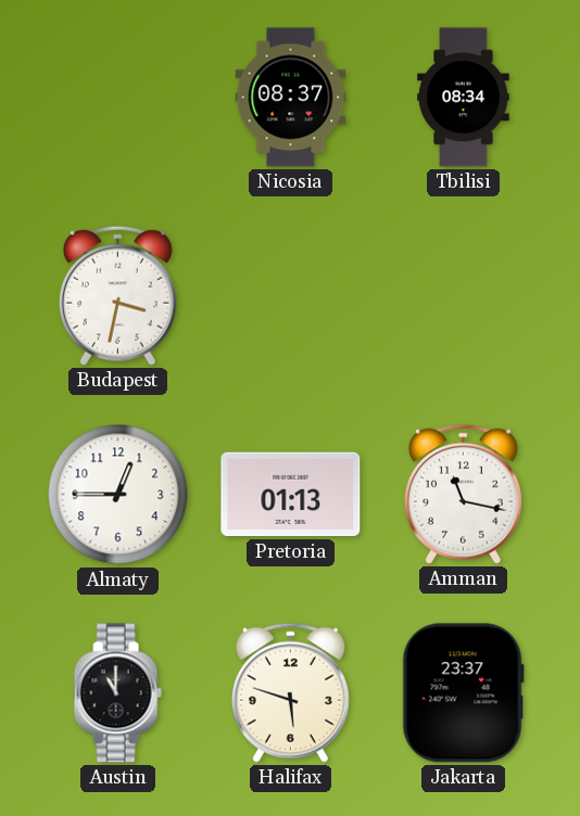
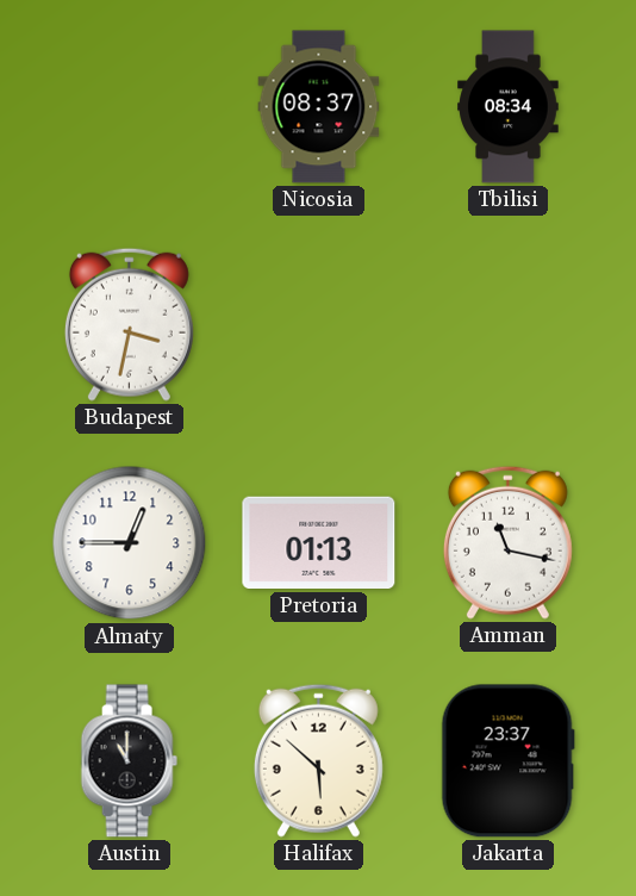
Halifax: 5:48 -> 5:52
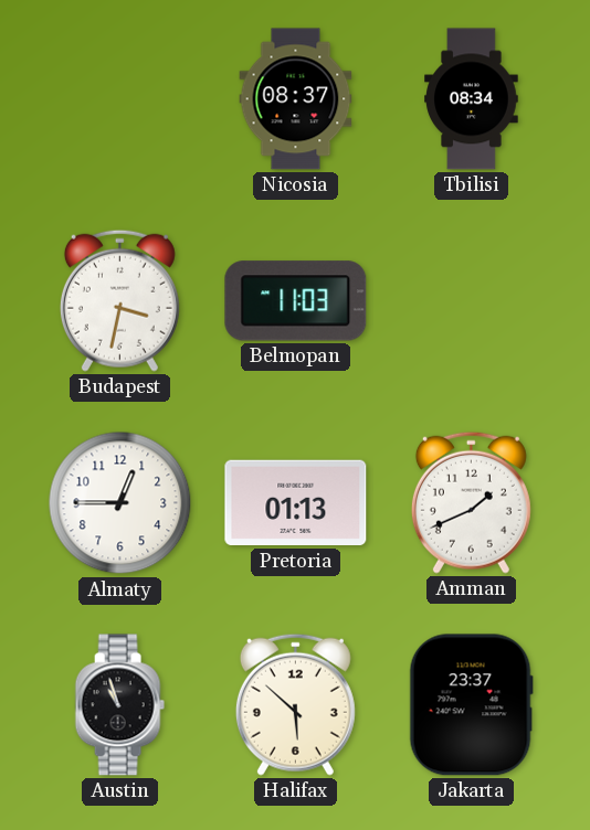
Belmopan: none -> 11:03
Amman: 11:17 -> 1:41
Austin: 11:00 -> 10:57
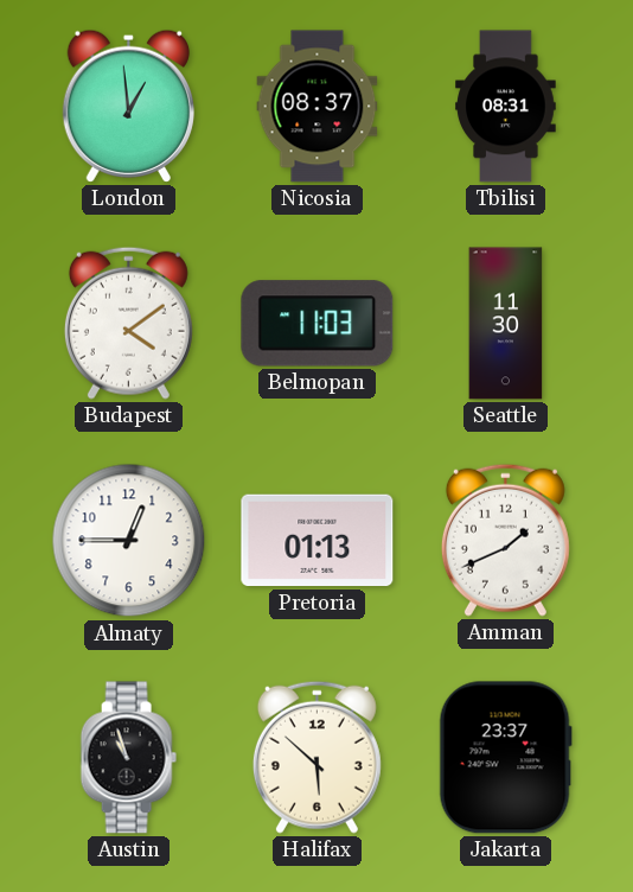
London: none -> 12:59
Tbilisi: 08:34 -> 08:31
Budapest: 3:32 -> 4:09
Seattle: none -> 11:30
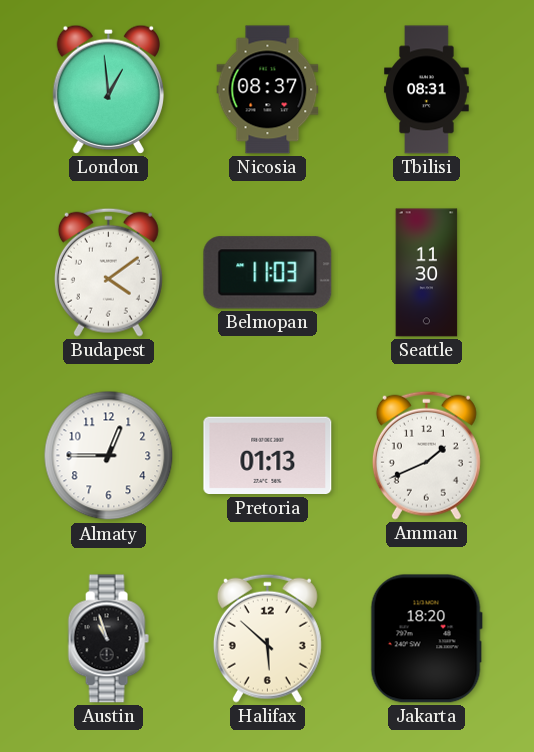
Jakarta: 23:37 -> 18:20
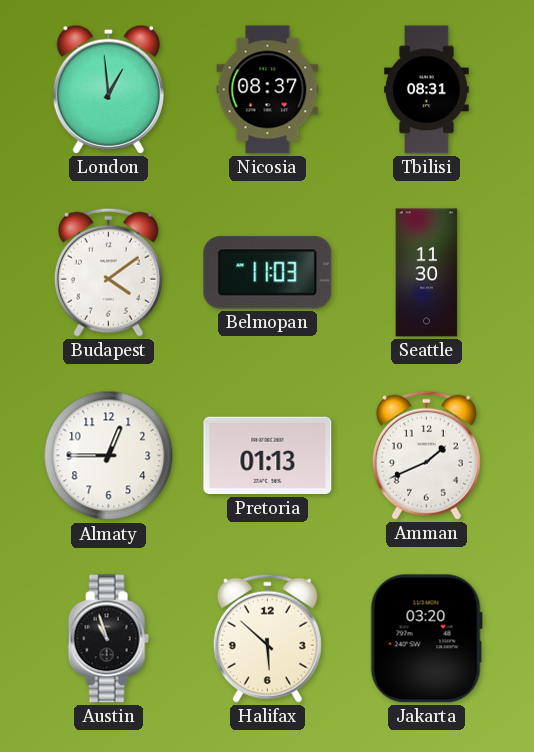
Jakarta: 18:20 -> 03:20
